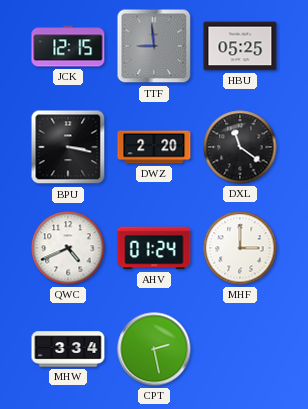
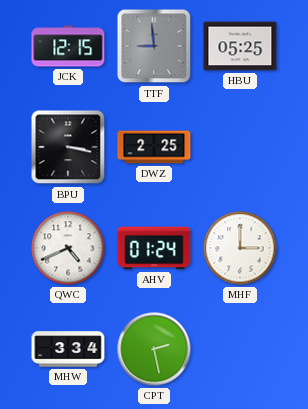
DWZ: 2:20 -> 2:25
DXL: 11:21 -> none
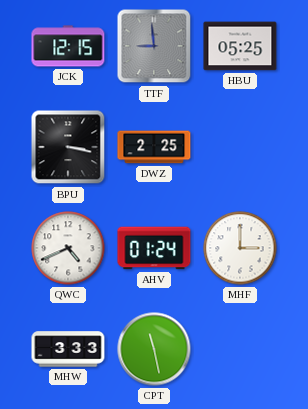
MHW: 3:34 -> 3:33
CPT: 2:28 -> 11:28
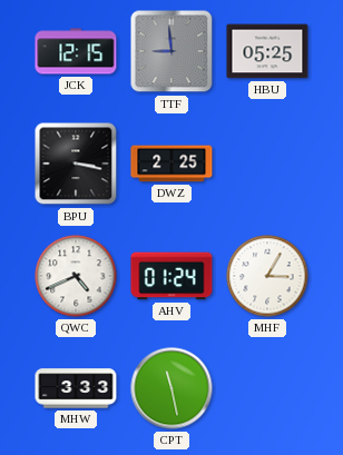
MHF: 3:00 -> 3:05
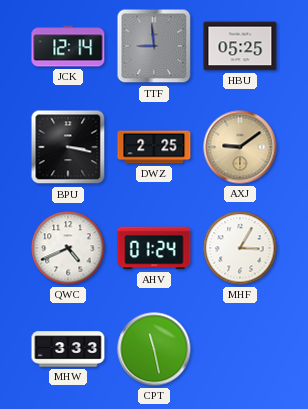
JCK: 12:15 -> 12:14
AXJ: none -> 9:09
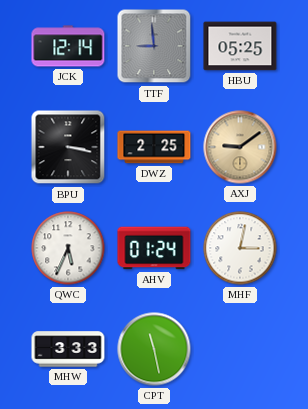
QWC: 4:41 -> 5:34
MHF: 3:05 -> 3:02
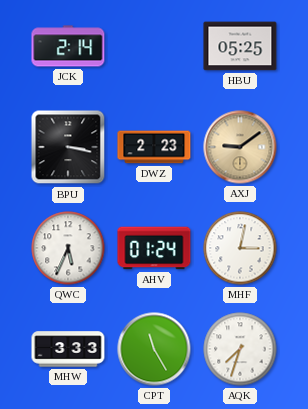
JCK: 12:14 -> 2:14
TTF: 8:59 -> none
DWZ: 2:25 -> 2:23
CPT: 11:28 -> 11:25
AQK: none -> 7:33
